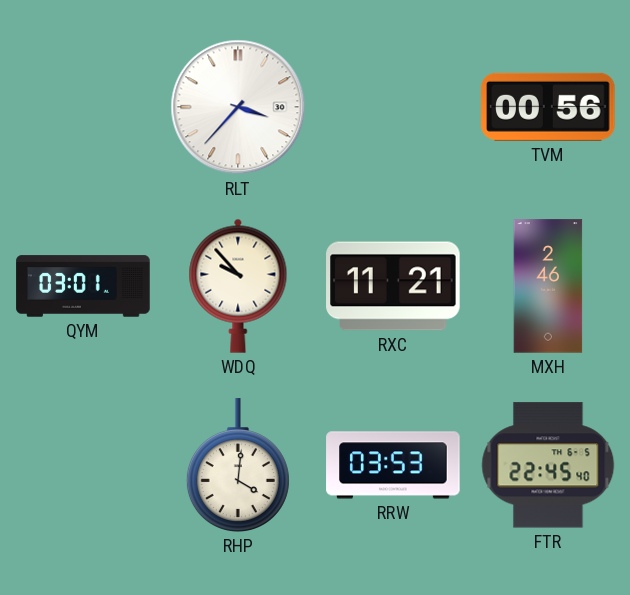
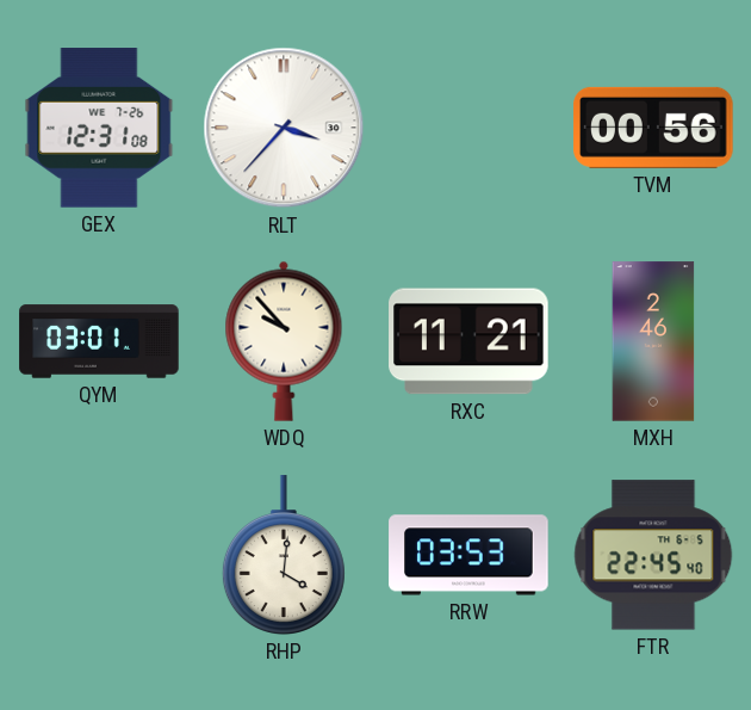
GEX: none -> 12:31
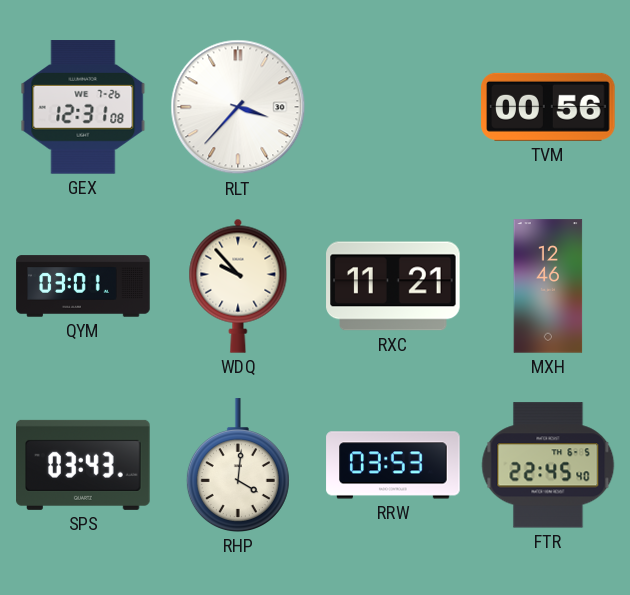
MXH: 2:46 -> 12:46
SPS: none -> 03:43
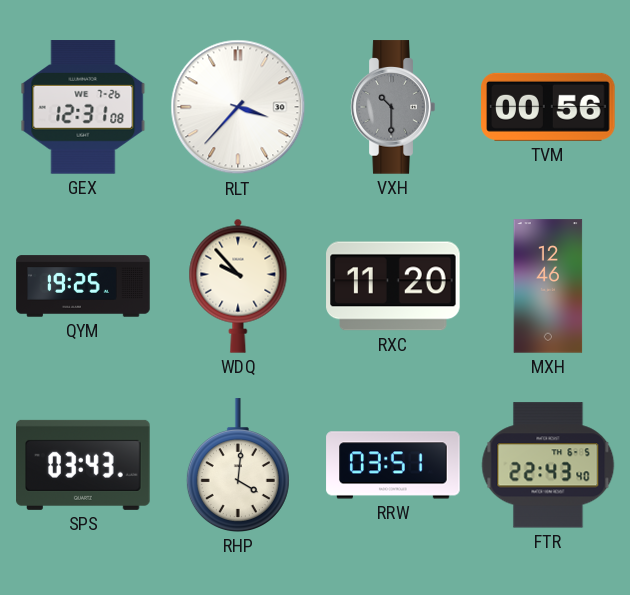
VXH: none -> 10:30
QYM: 03:01 -> 19:25
RXC: 11:21 -> 11:20
RRW: 03:53 -> 03:51
FTR: 22:45 -> 22:43
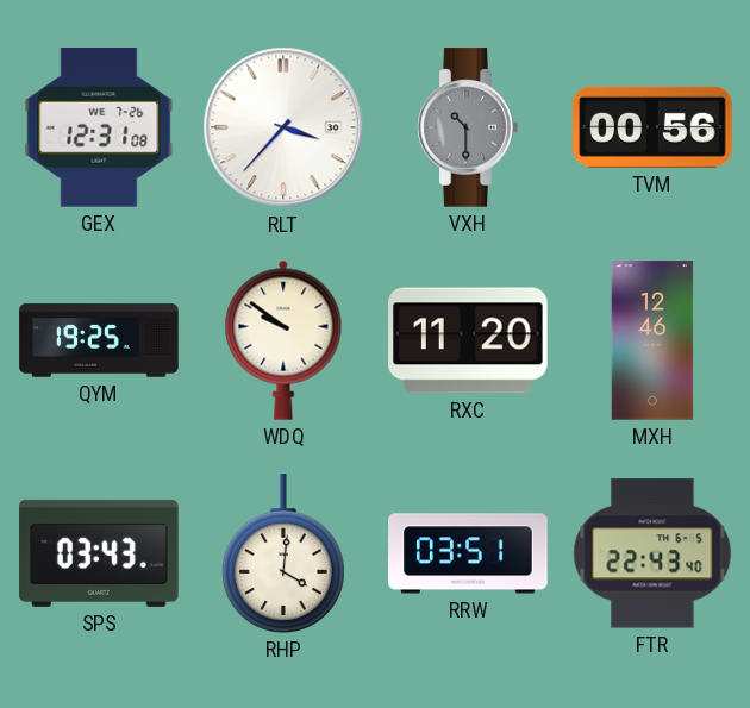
WDQ: 9:53 -> 9:51
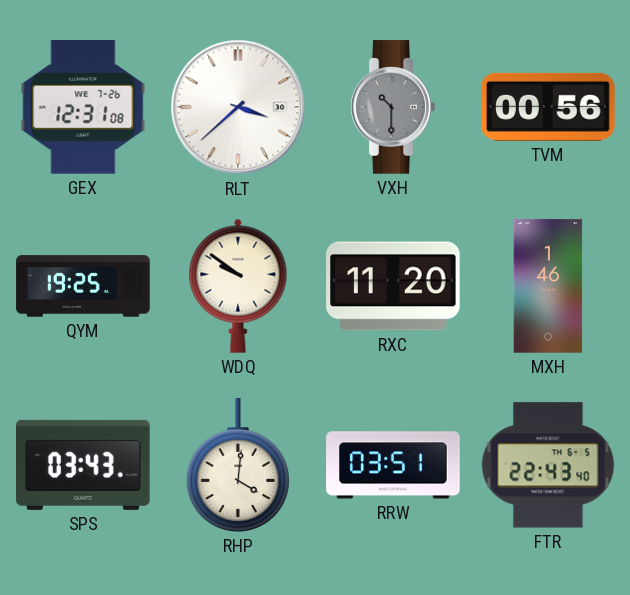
RLT: 3:37 -> 3:38
MXH: 12:46 -> 1:46
